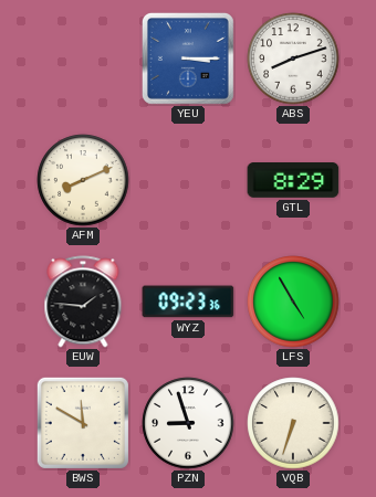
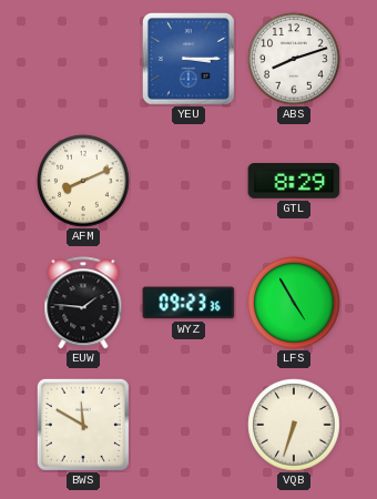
PZN: 8:57 -> none
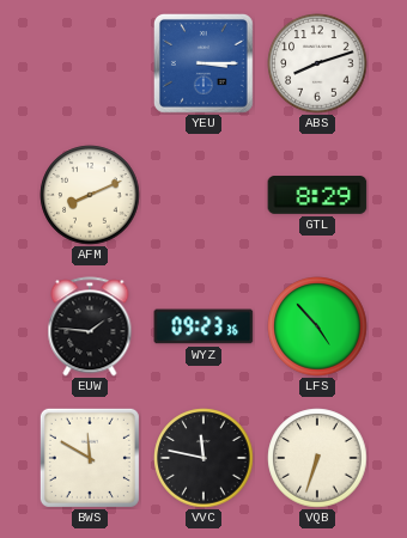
LFS: 4:55 -> 4:53
VVC: none -> 11:47
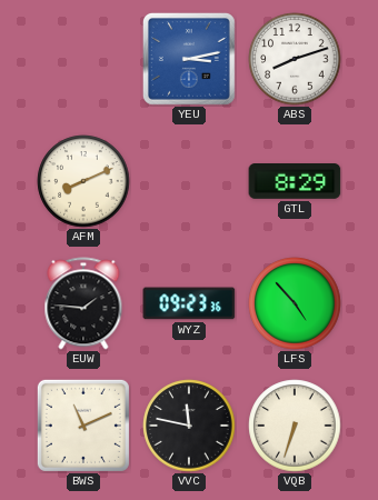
YEU: 3:15 -> 3:13
BWS: 11:50 -> 11:11
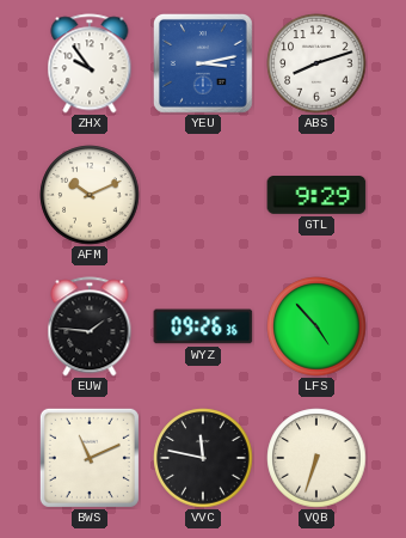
ZHX: none -> 9:54
AFM: 8:11 -> 10:11
GTL: 8:29 -> 9:29
WYZ: 09:23 -> 09:26
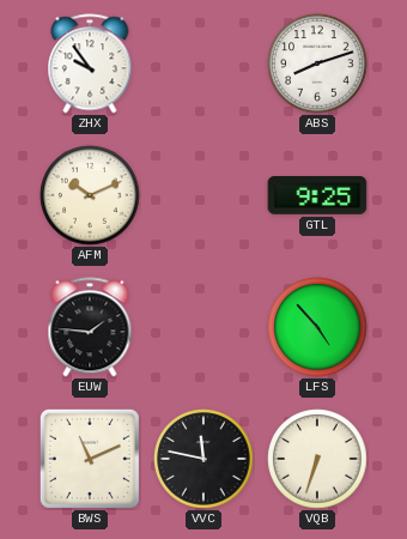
YEU: 3:13 -> none
GTL: 9:29 -> 9:25
WYZ: 09:26 -> none
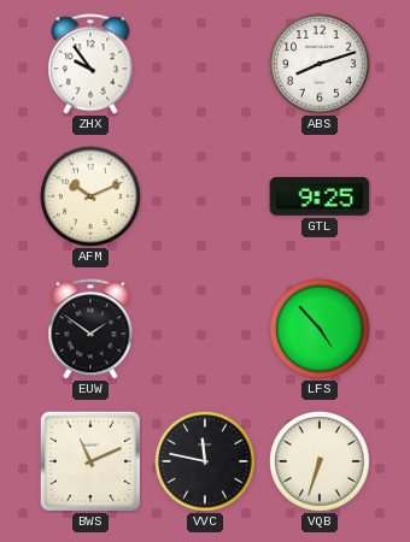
EUW: 1:46 -> 1:51
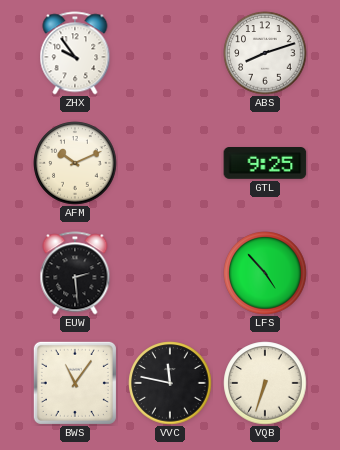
EUW: 1:51 -> 2:29
BWS: 11:11 -> 11:06
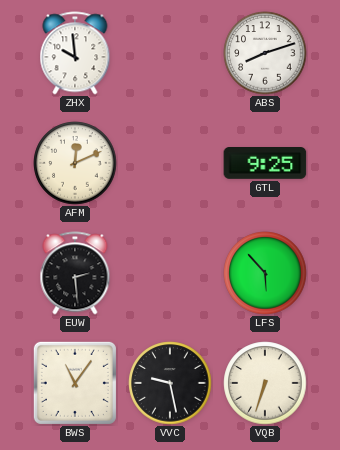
ZHX: 9:54 -> 9:59
AFM: 10:11 -> 12:11
LFS: 4:53 -> 5:53
VVC: 11:47 -> 9:28
